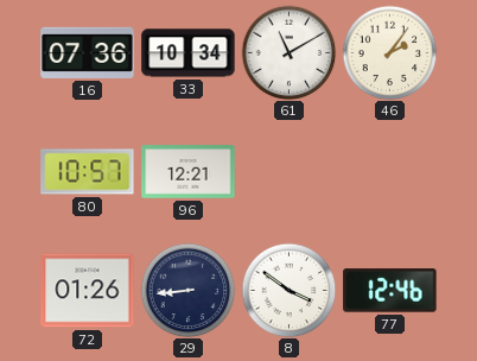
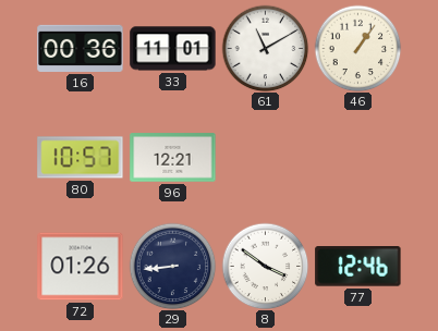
16: 07:36 -> 00:36
33: 10:34 -> 11:01
46: 2:06 -> 1:06
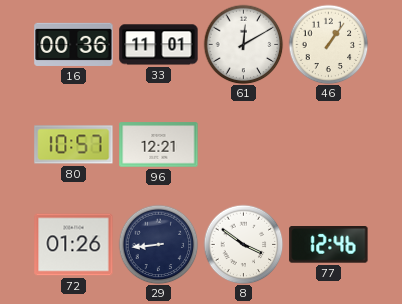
61: 11:10 -> 12:10
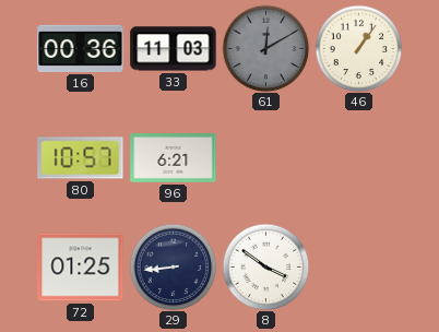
33: 11:01 -> 11:03
61 dial: white -> grey
96: 12:21 -> 6:21
72: 01:26 -> 01:25
77: 12:46 -> none
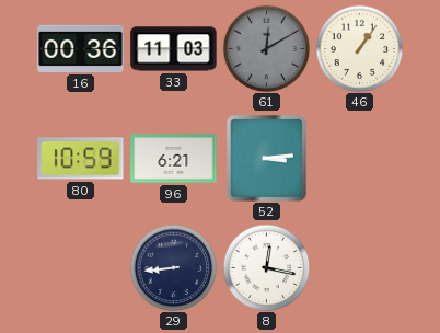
80: 10:57 -> 10:59
52: none -> 3:14
72: 01:25 -> none
8: 3:51 -> 12:17
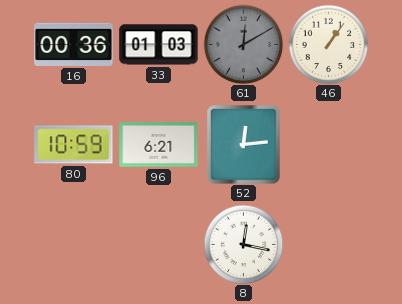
33: 11:03 -> 01:03
52: 3:14 -> 12:14
29: 8:44 -> none
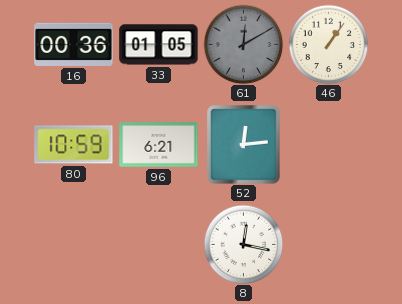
33: 01:03 -> 01:05
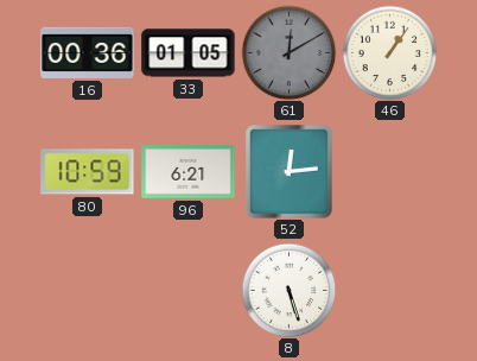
8: 12:17 -> 5:27
